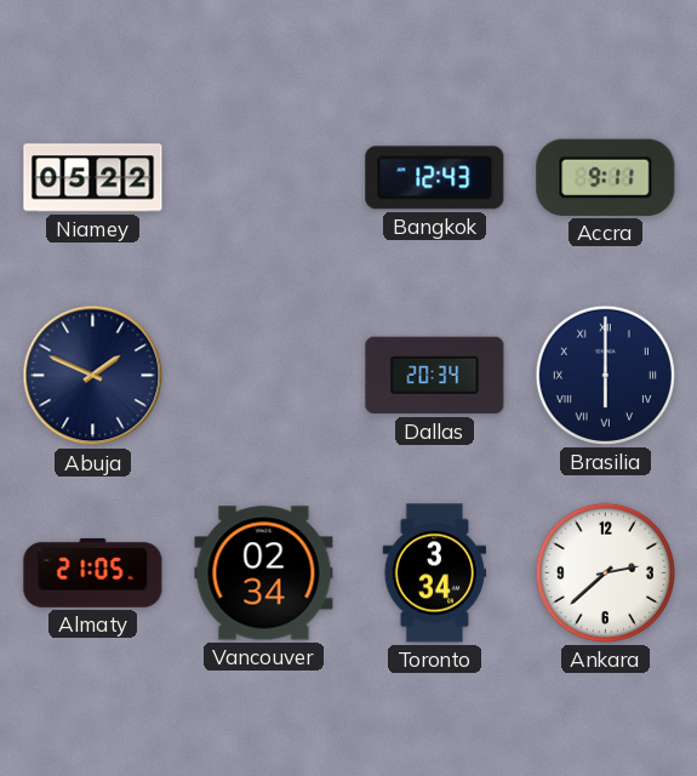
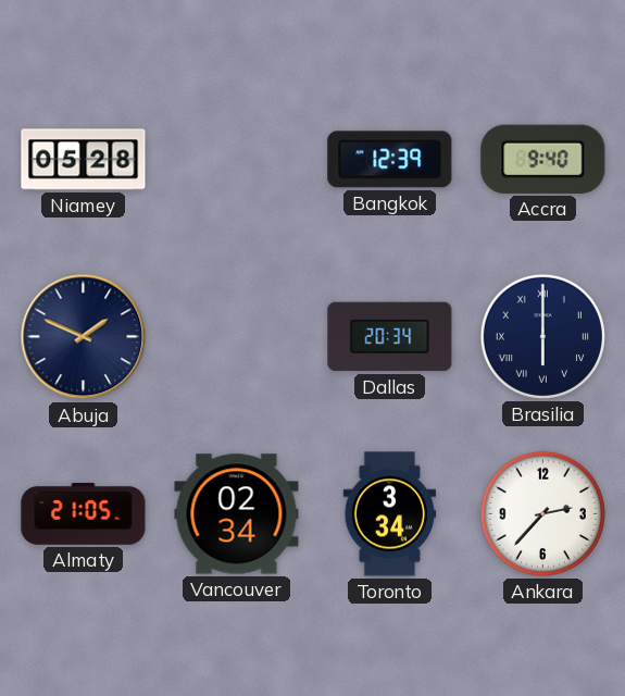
Niamey: 05:22 -> 05:28
Bangkok: 12:43 -> 12:39
Accra: 9:11 -> 9:40
Ankara: 2:38 -> 2:37
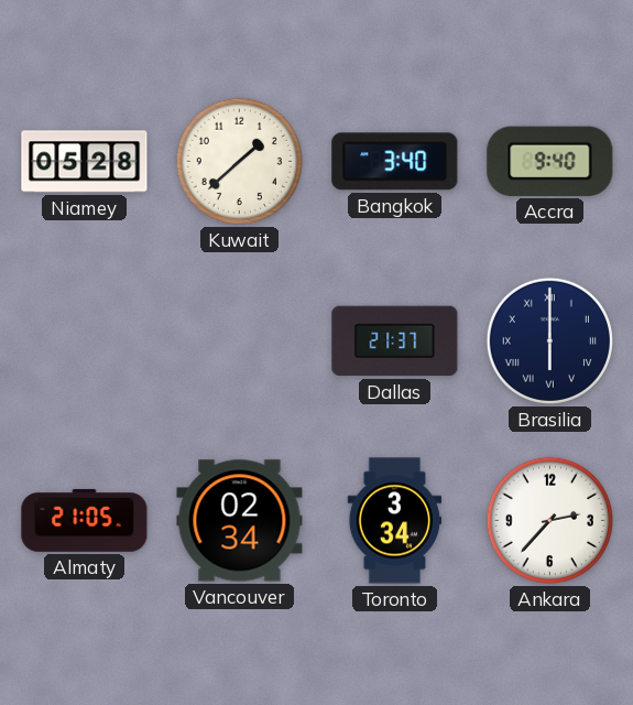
Kuwait: none -> 1:38
Bangkok: 12:39 -> 3:40
Abuja: 1:49 -> none
Dallas: 20:34 -> 21:37
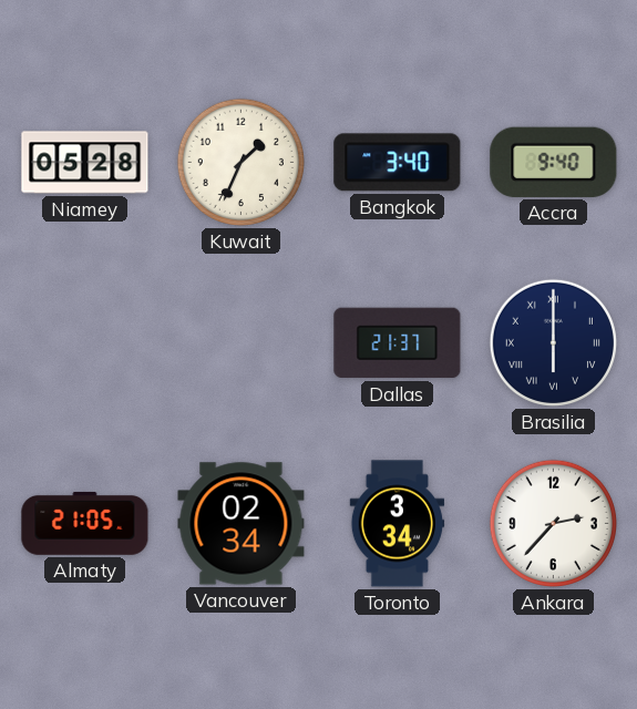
Kuwait: 1:38 -> 1:34
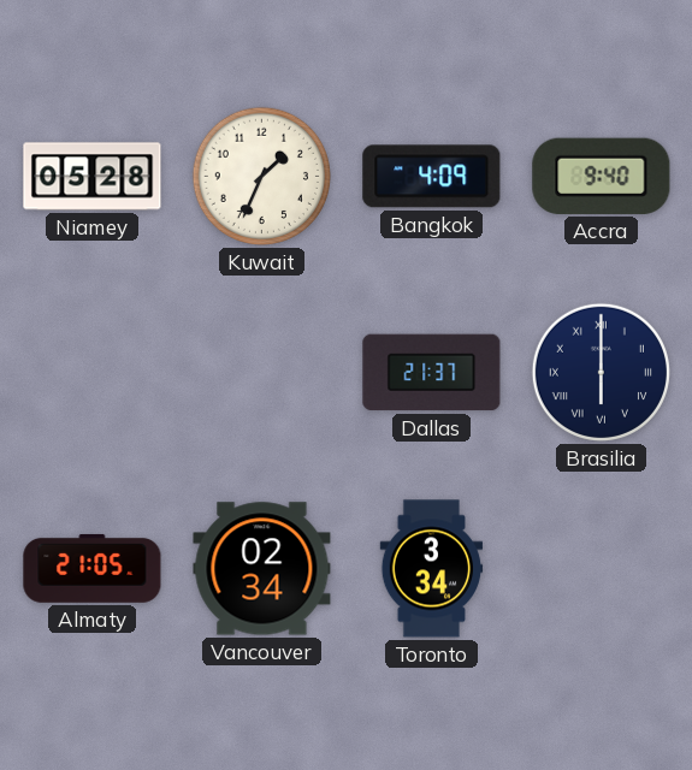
Bangkok: 3:40 -> 4:09
Ankara: 2:37 -> none
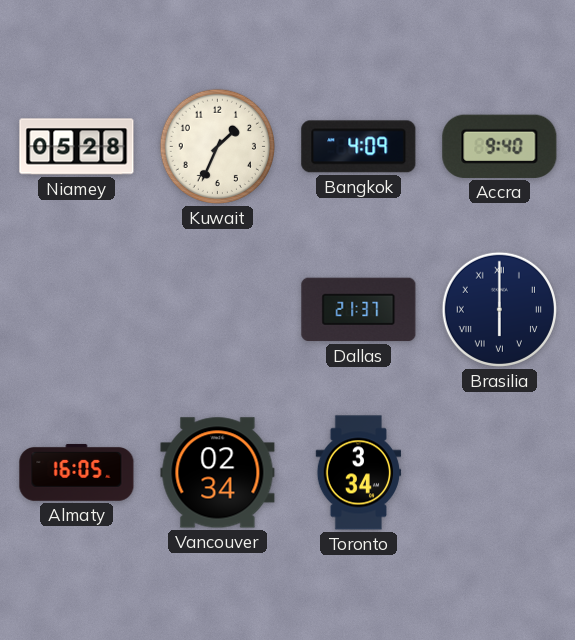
Almaty: 21:05 -> 16:05
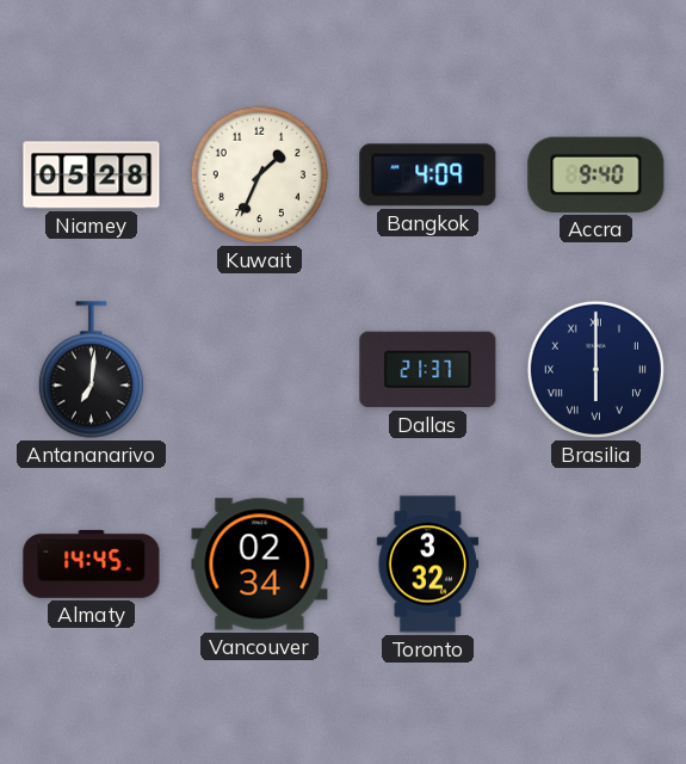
Antananarivo: none -> 7:01
Almaty: 16:05 -> 14:45
Toronto: 3:34 -> 3:32
